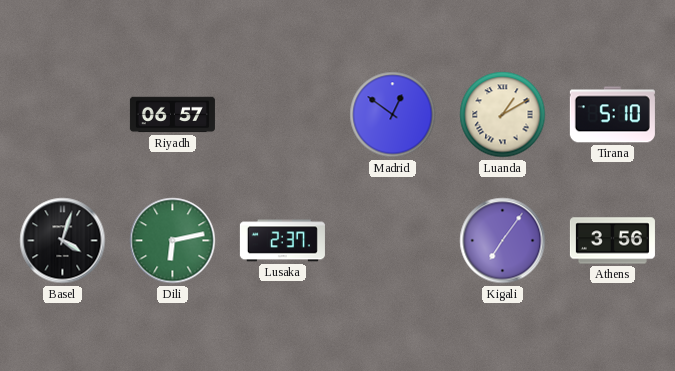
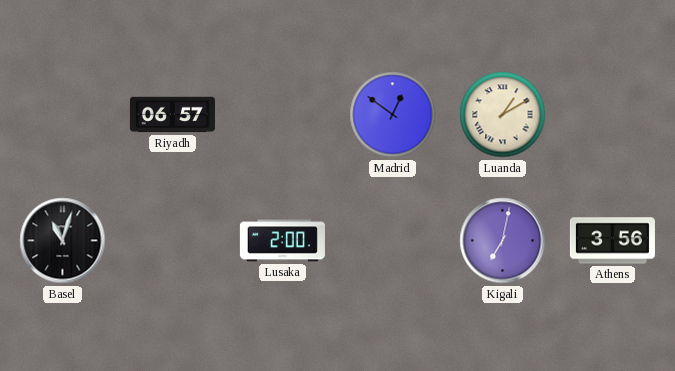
Tirana: 5:10 -> none
Basel: 4:03 -> 11:03
Dili: 6:13 -> none
Lusaka: 2:37 -> 2:00
Kigali: 7:06 -> 7:02
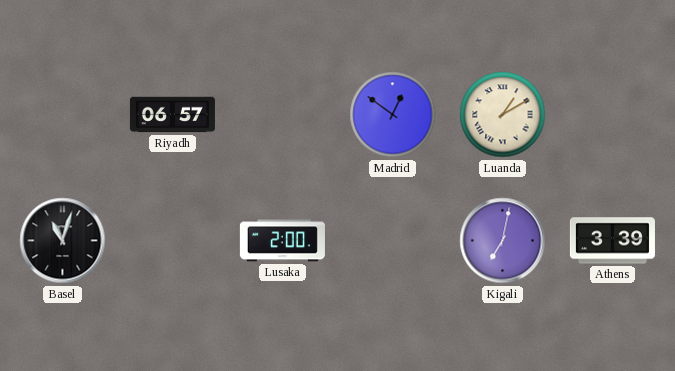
Athens: 3:56 -> 3:39
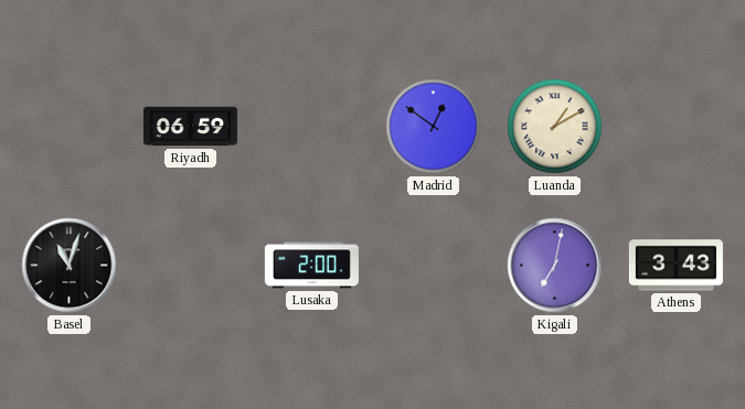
Riyadh: 06:57 -> 06:59
Athens: 3:39 -> 3:43
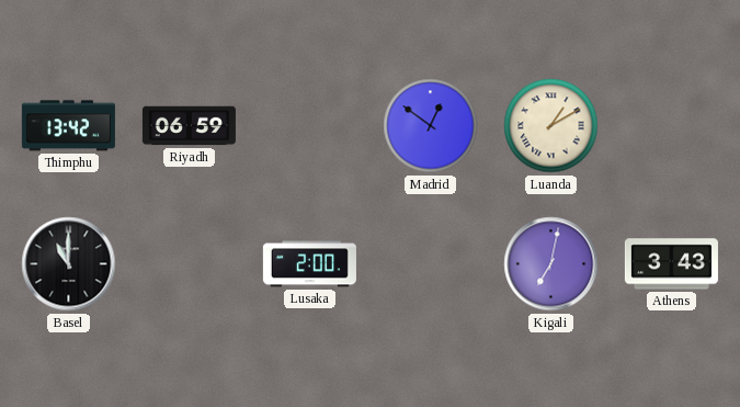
Thimphu: none -> 13:42
Basel: 11:03 -> 11:00
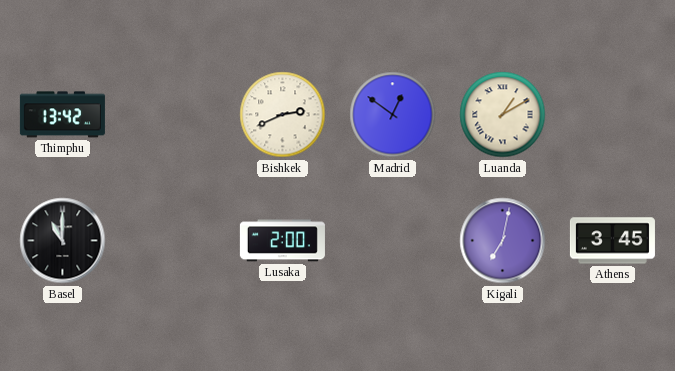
Riyadh: 06:59 -> none
Bishkek: none -> 2:41
Athens: 3:43 -> 3:45
